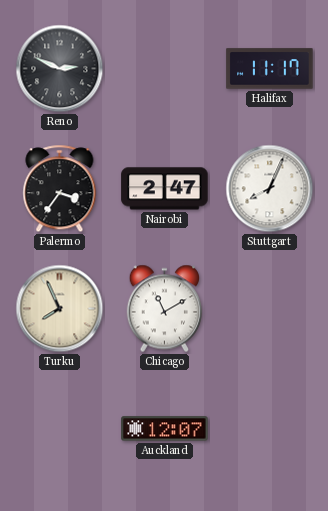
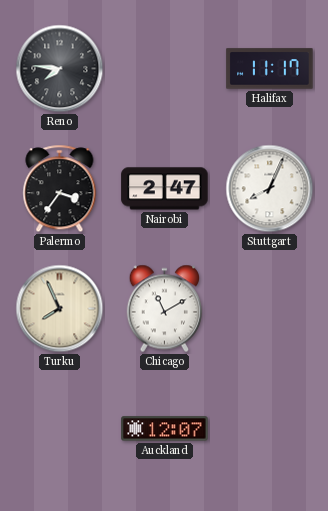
Reno: 2:49 -> 7:46
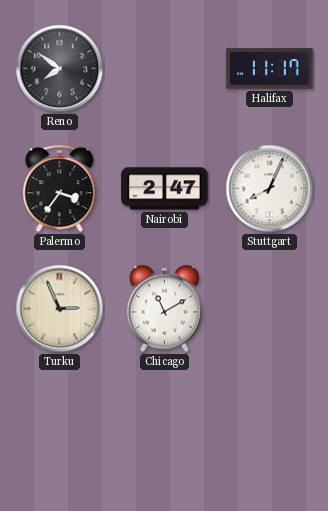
Reno: 7:46 -> 7:51
Turku: 7:56 -> 2:56
Auckland: 12:07 -> none
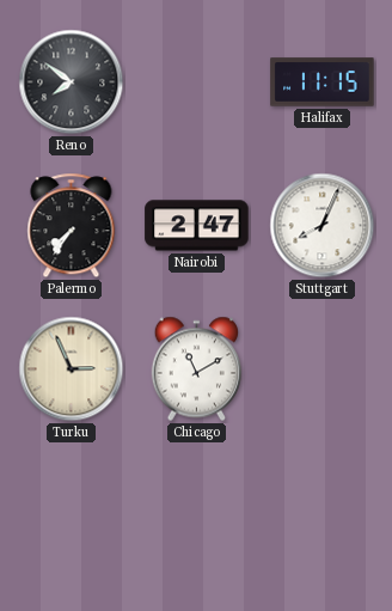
Halifax: 11:17 -> 11:15
Palermo: 3:36 -> 7:36
